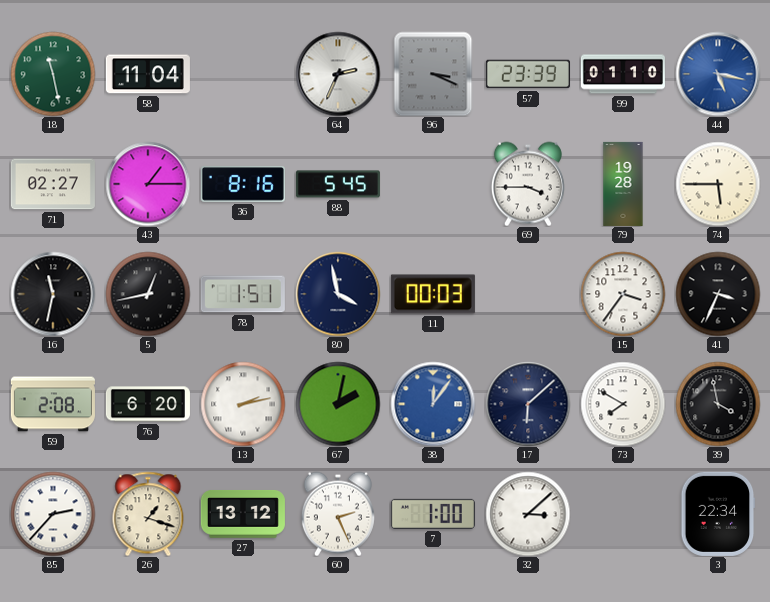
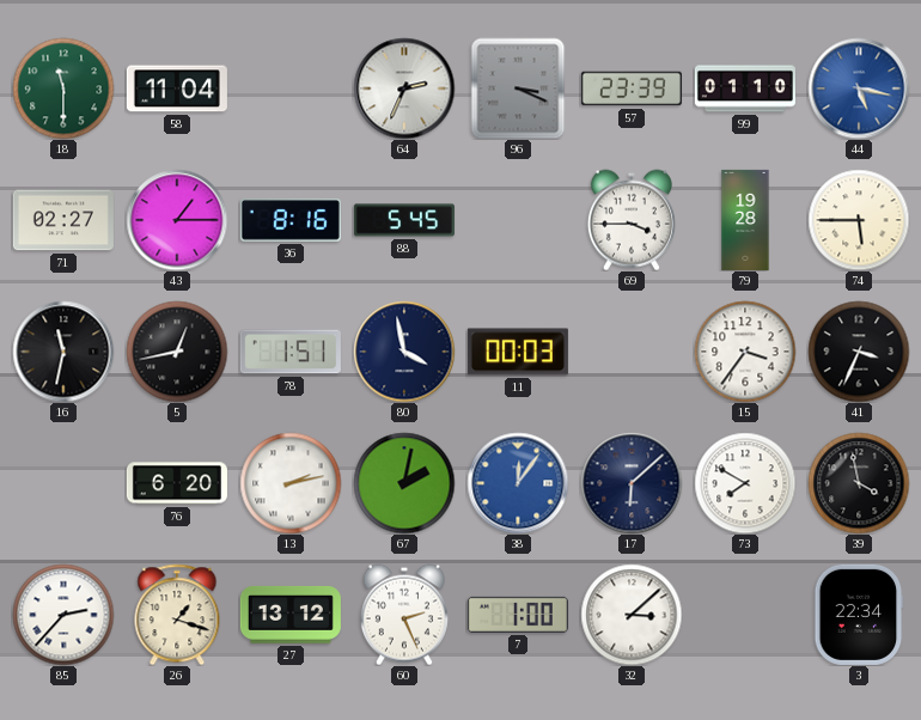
18: 11:28 -> 11:30
59: 2:08 -> none
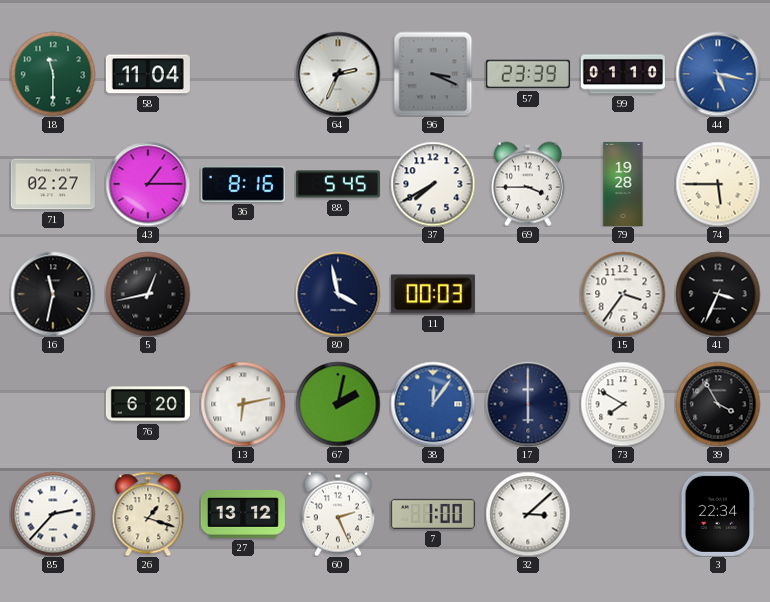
37: none -> 7:40
78: 1:51 -> none
13: 2:13 -> 6:13
17: 6:08 -> 6:00
39: 3:58 -> 3:55
